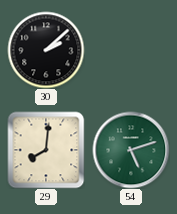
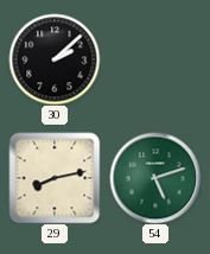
29: 8:01 -> 8:13
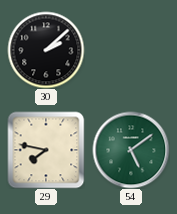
29: 8:13 -> 7:47
54: 5:12 -> 5:09
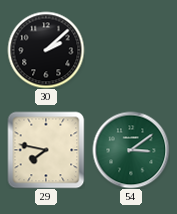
54: 5:09 -> 3:09
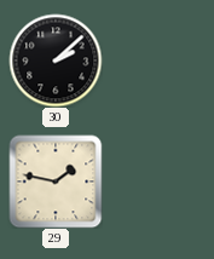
29: 7:47 -> 1:47
54: 3:09 -> none
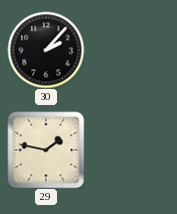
30: 2:08 -> 2:07
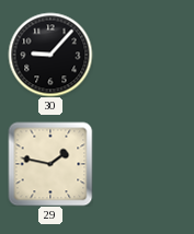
30: 2:07 -> 9:07
